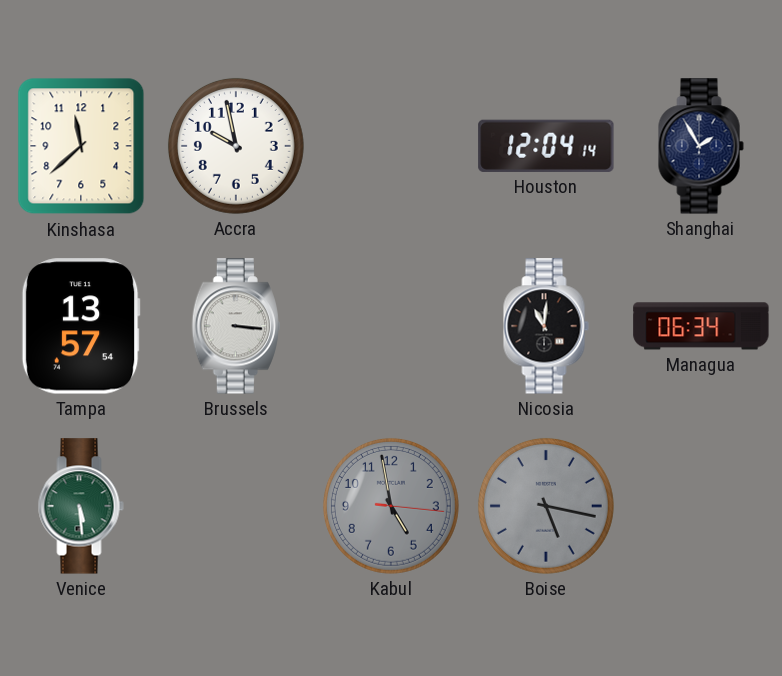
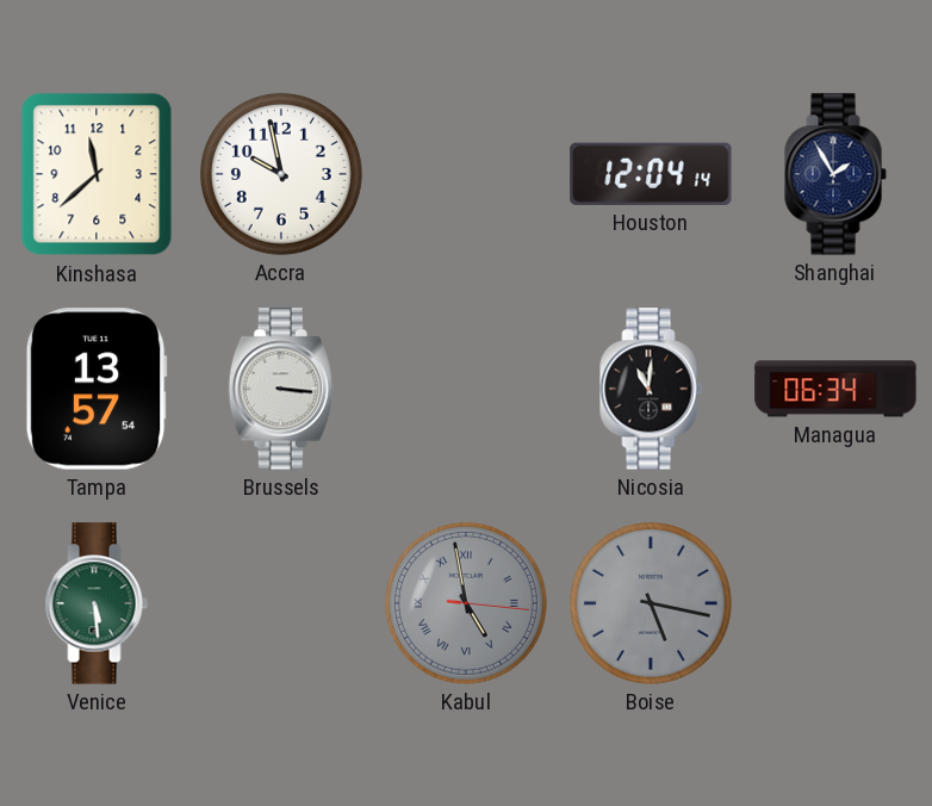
Kabul numerals: Arabic -> Roman
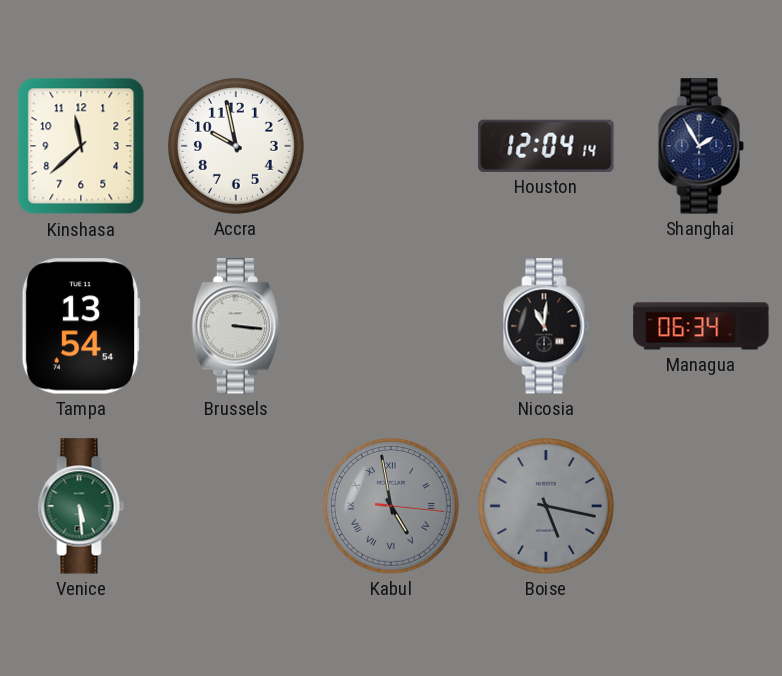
Tampa: 13:57 -> 13:54
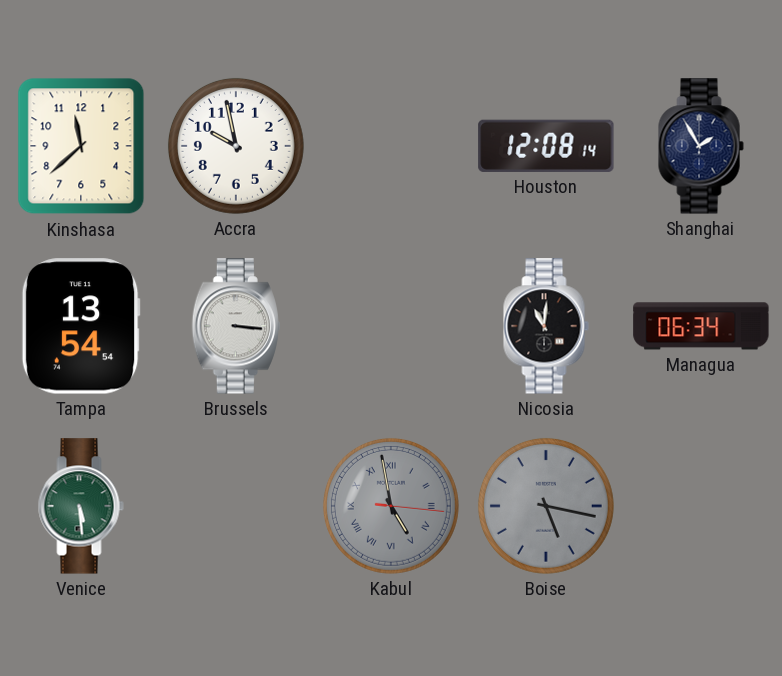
Houston: 12:04 -> 12:08
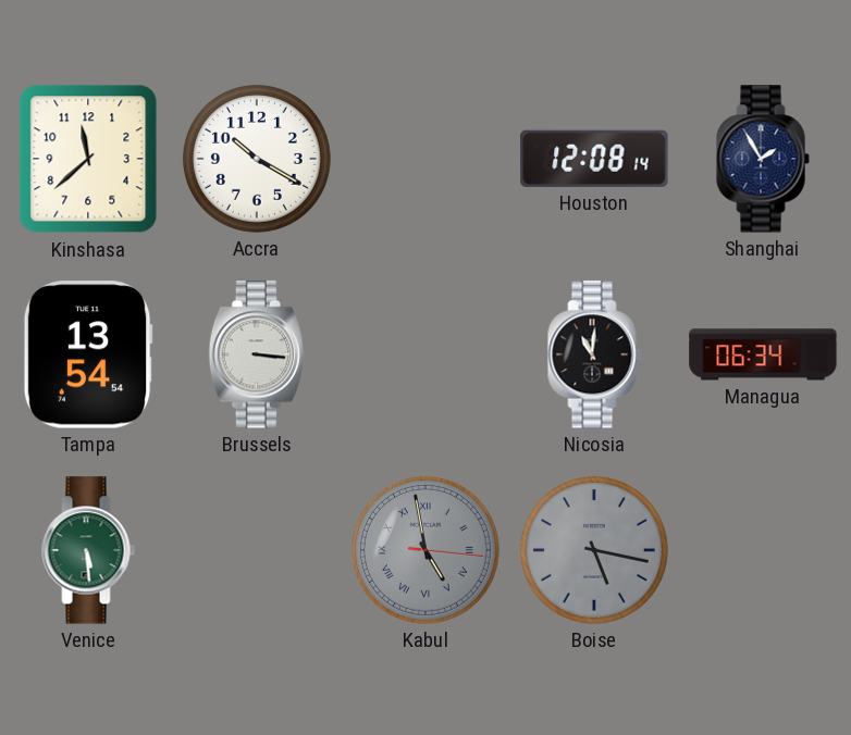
Accra: 9:58 -> 10:20
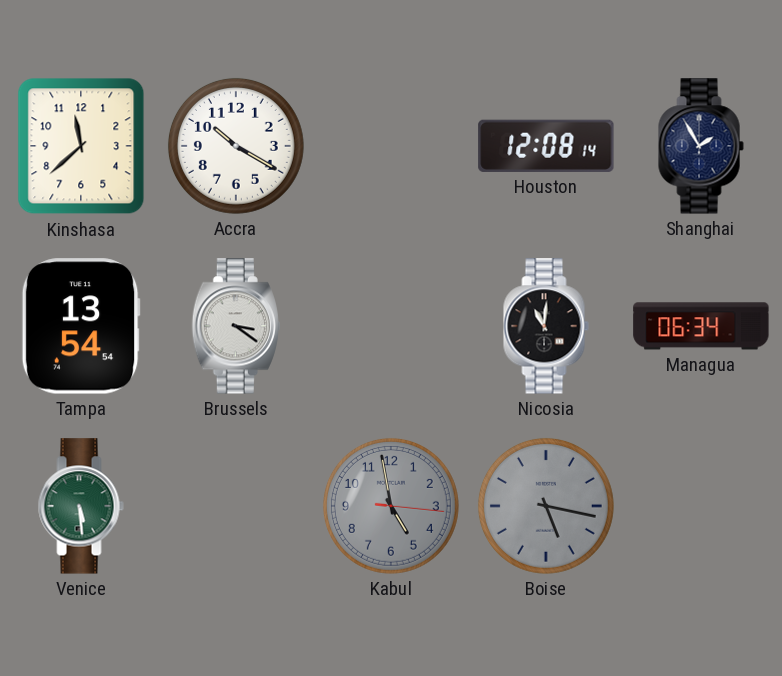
Brussels: 3:16 -> 3:21
Kabul numerals: Roman -> Arabic
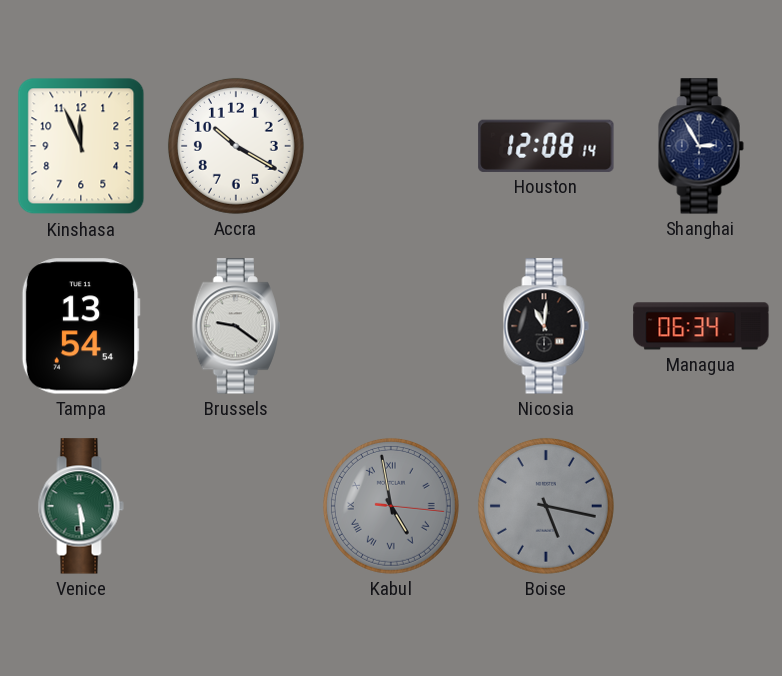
Kinshasa: 11:38 -> 11:56
Shanghai: 1:55 -> 2:55
Brussels: 3:21 -> 9:21
Kabul numerals: Arabic -> Roman
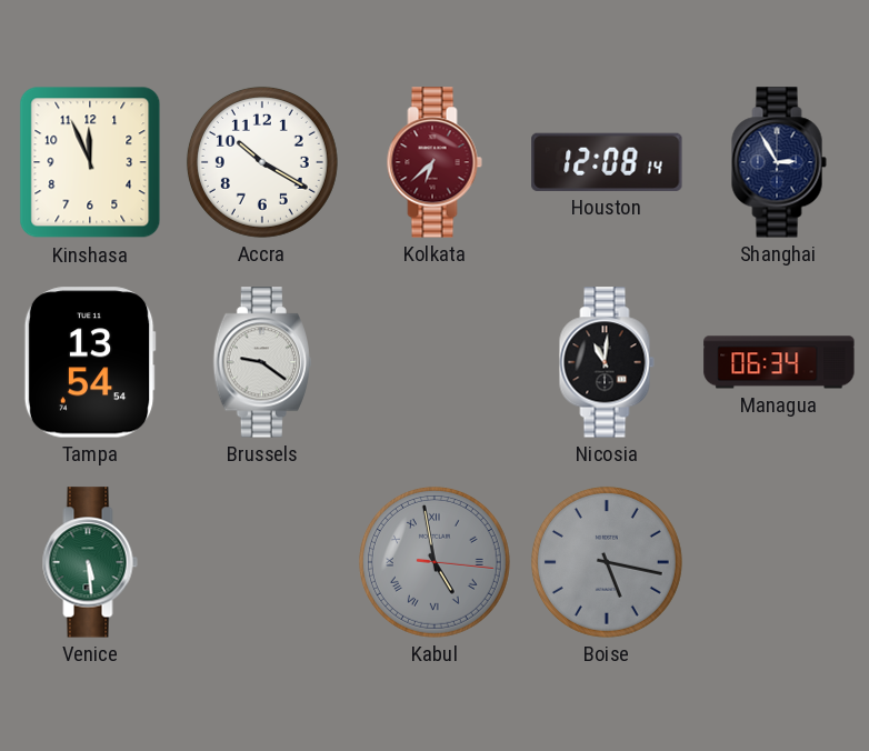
Kolkata: none -> 6:38
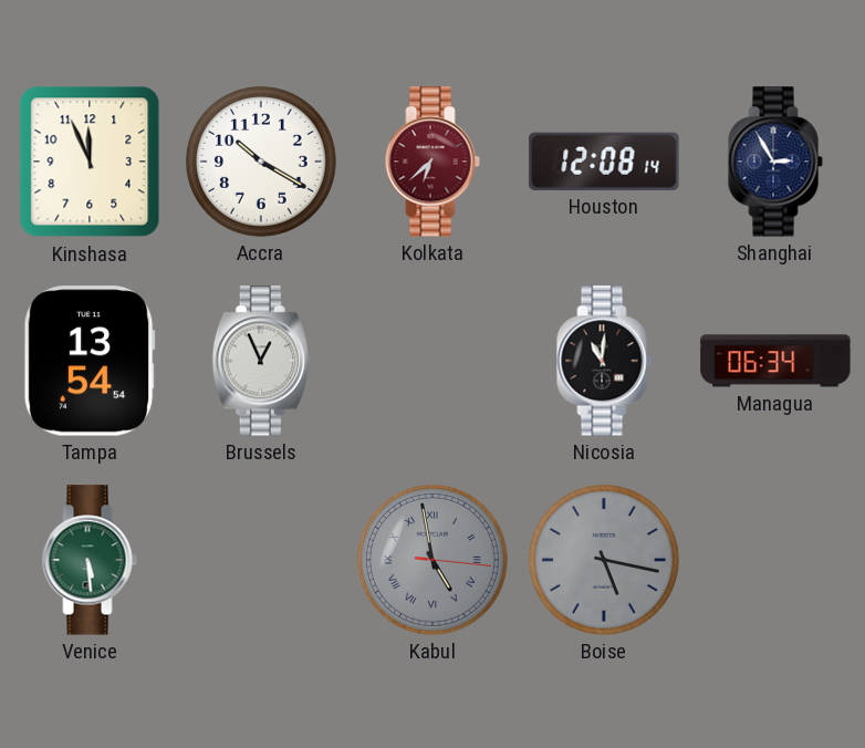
Brussels: 9:21 -> 12:56
